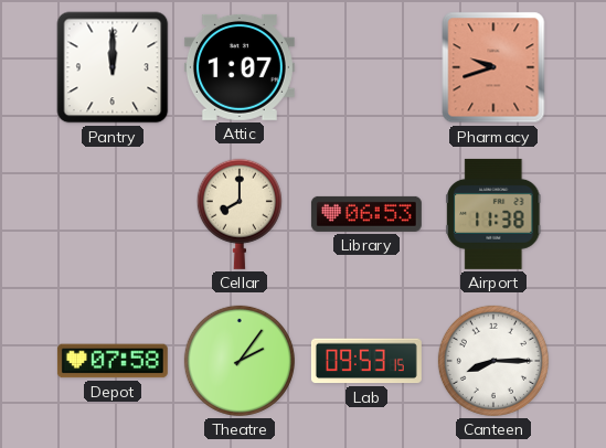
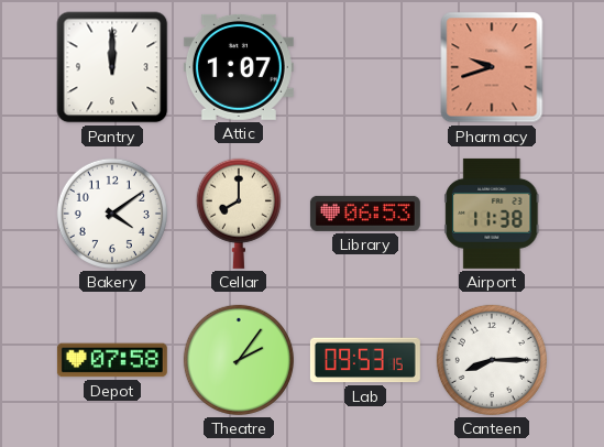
Bakery: none -> 4:09
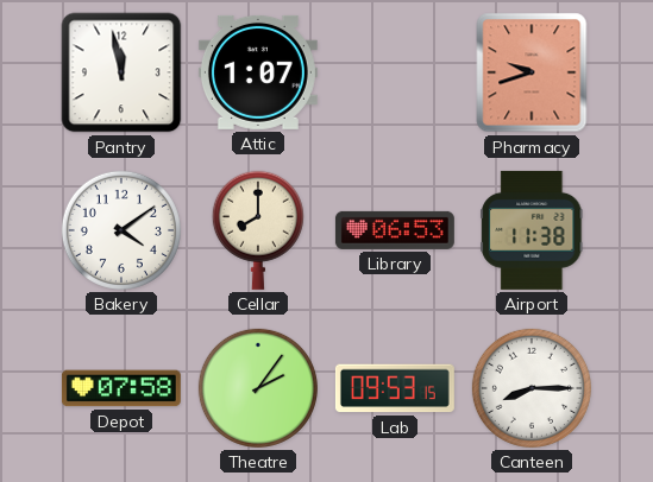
Pantry: 12:00 -> 11:58
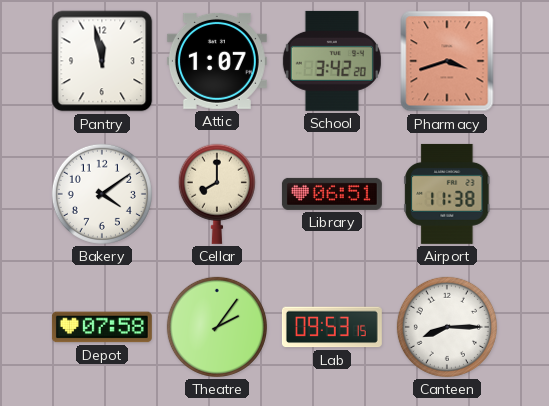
School: none -> 3:42
Pharmacy: 9:42 -> 3:42
Library: 06:53 -> 06:51
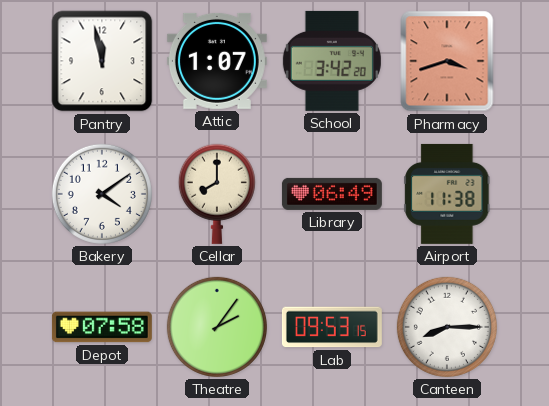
Library: 06:51 -> 06:49
